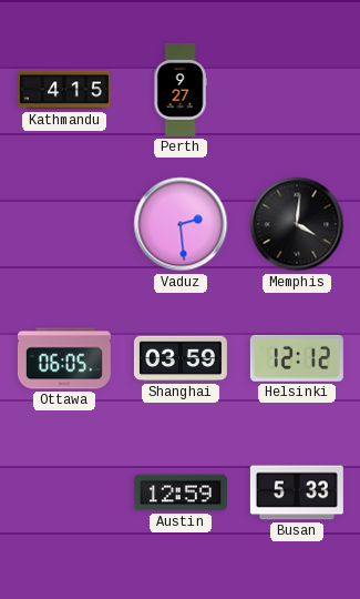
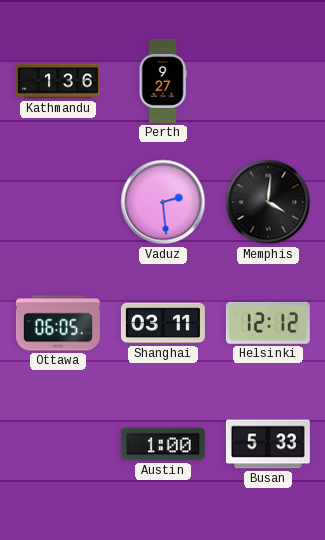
Kathmandu: 4:15 -> 1:36
Shanghai: 03:59 -> 03:11
Austin: 12:59 -> 1:00
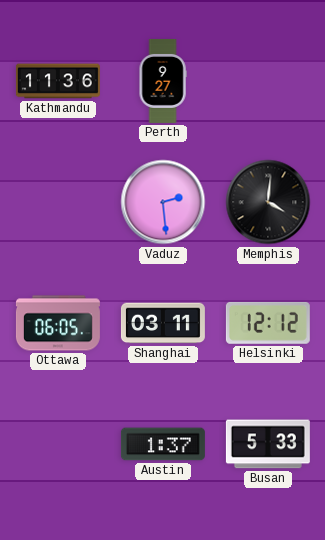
Kathmandu: 1:36 -> 11:36
Austin: 1:00 -> 1:37
